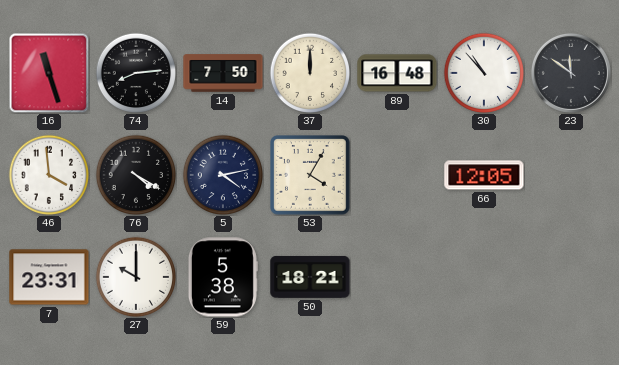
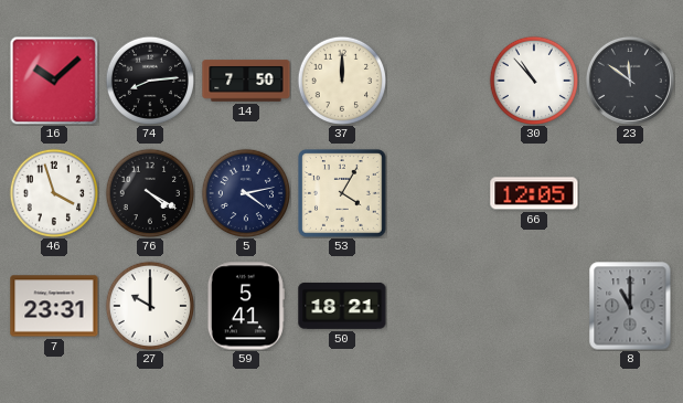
16: 11:27 -> 10:08
89: 16:48 -> none
46: 3:59 -> 3:57
59: 5:38 -> 5:41
8: none -> 11:00
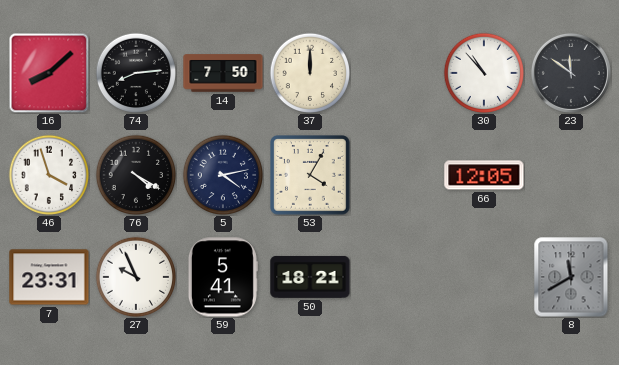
16: 10:08 -> 8:08
27: 10:00 -> 9:56
8: 11:00 -> 11:40
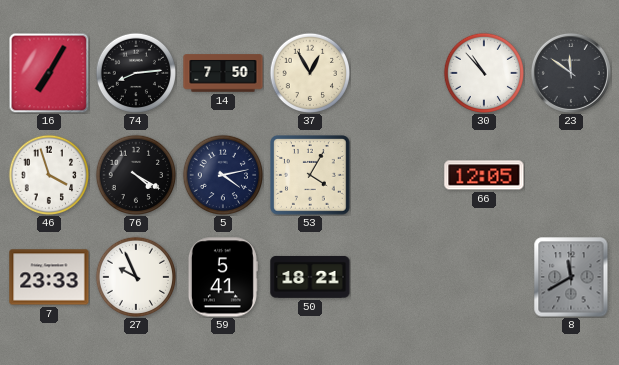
16: 8:08 -> 7:05
37: 12:00 -> 12:55
7: 23:31 -> 23:33
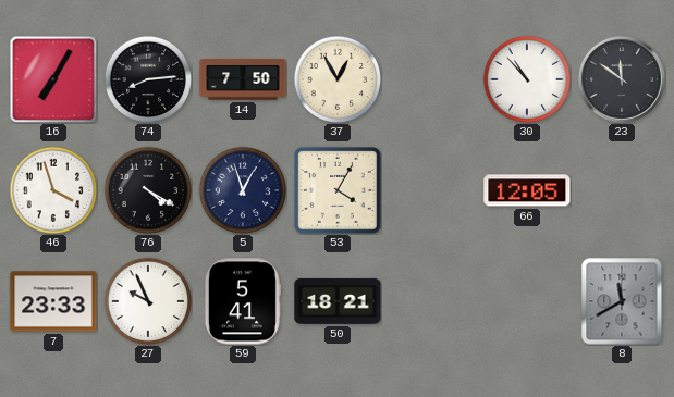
5: 4:13 -> 12:57
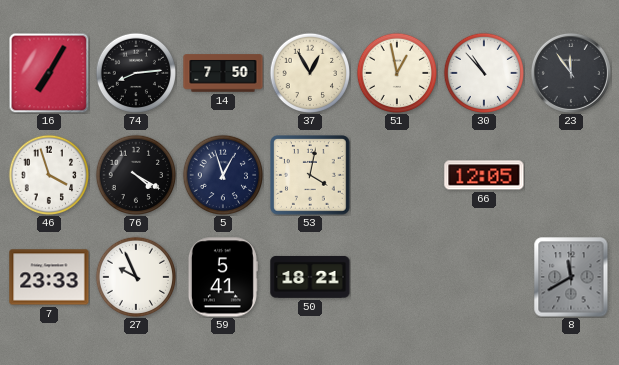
51: none -> 12:58
23: 11:51 -> 11:54
53: 4:05 -> 4:02
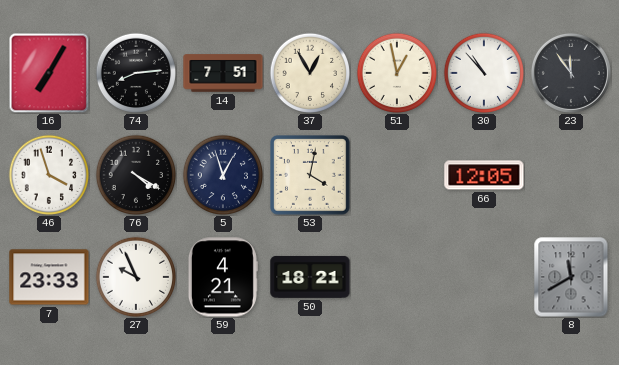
14: 7:50 -> 7:51
59: 5:41 -> 4:21
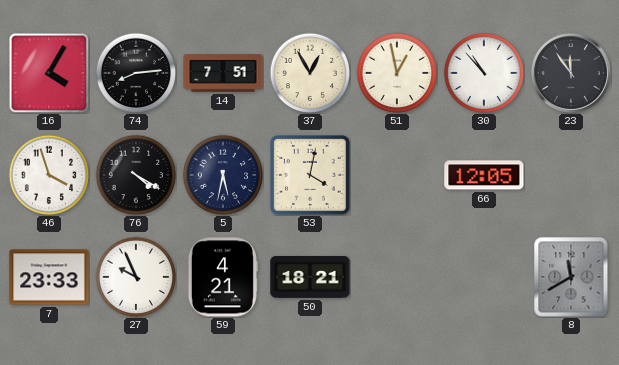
16: 7:05 -> 4:05
5: 12:57 -> 5:32
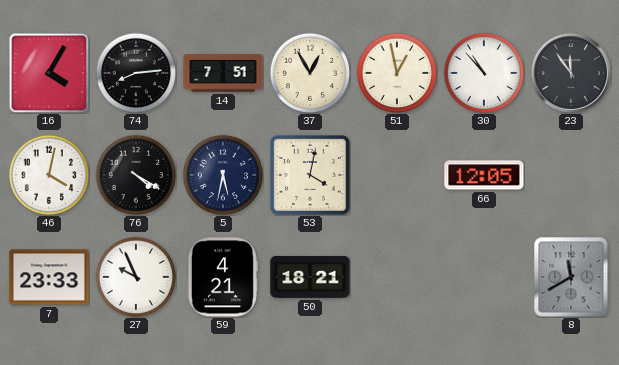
46: 3:57 -> 4:02
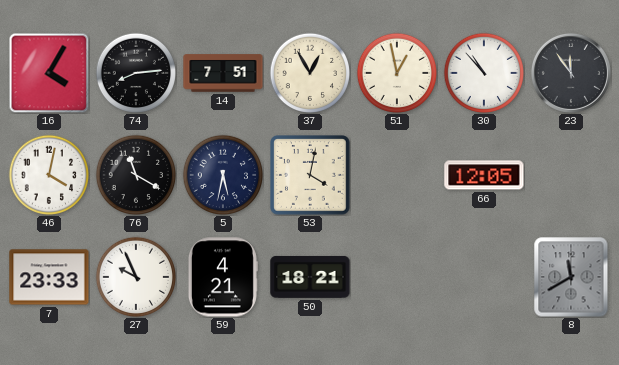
76: 4:20 -> 11:20
